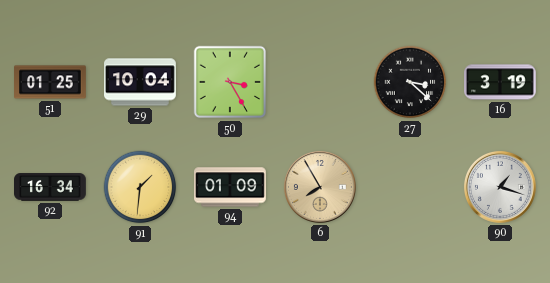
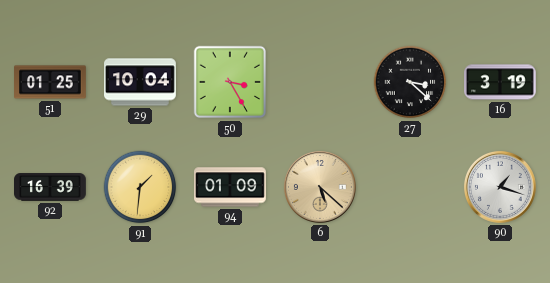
92: 16:34 -> 16:39
6: 7:55 -> 5:22
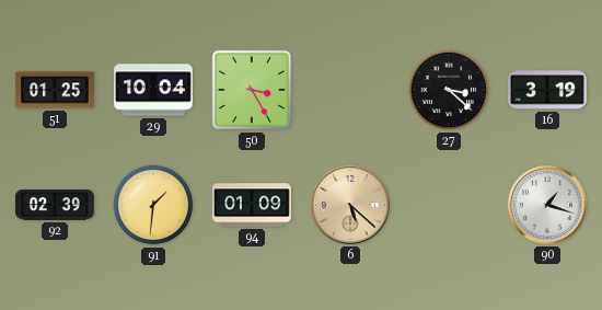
92: 16:39 -> 02:39
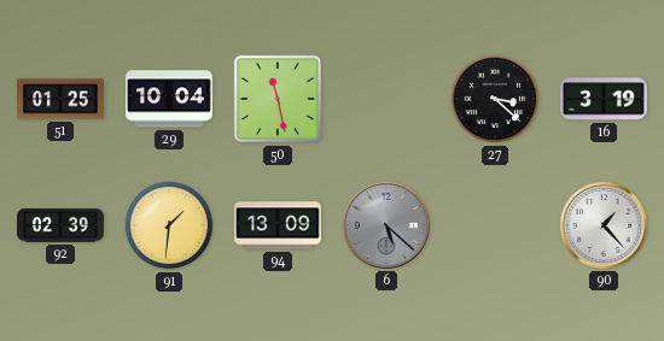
50: 3:25 -> 11:28
94: 01:09 -> 13:09
6 dial: champagne -> grey
90: 1:18 -> 1:23
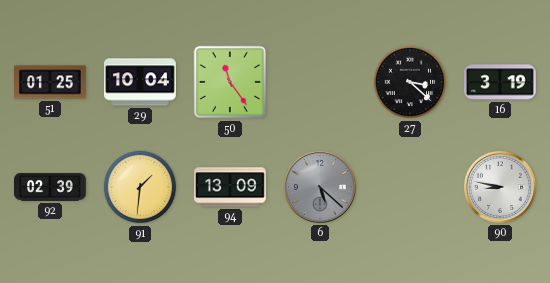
50: 11:28 -> 11:24
90: 1:23 -> 8:47
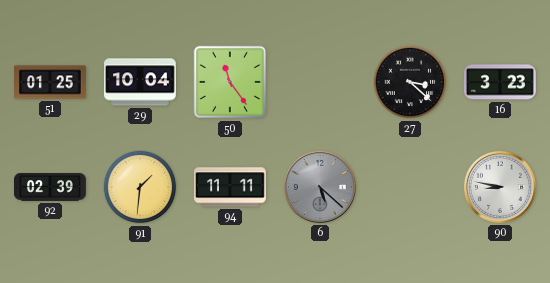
16: 3:19 -> 3:23
94: 13:09 -> 11:11
